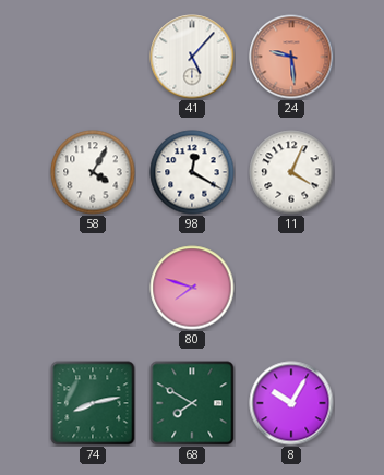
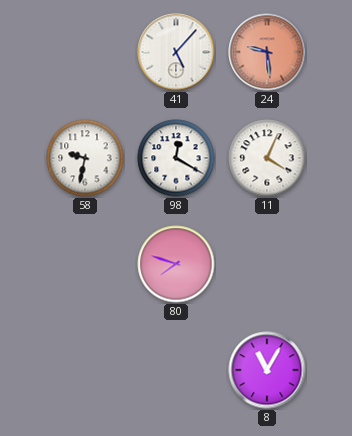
58: 4:05 -> 9:32
74: 8:13 -> none
68: 7:50 -> none
8: 10:05 -> 11:05
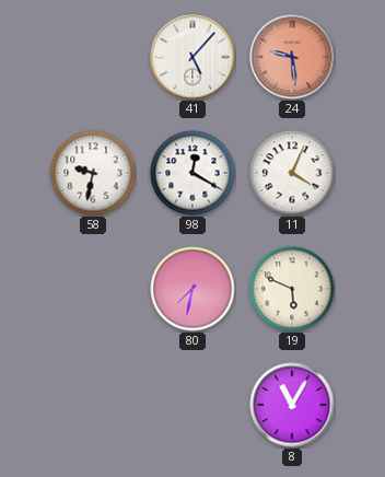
80: 7:48 -> 7:32
19: none -> 5:49
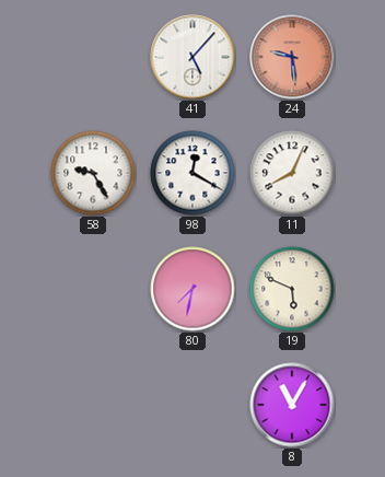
58: 9:32 -> 9:25
11: 4:04 -> 8:04
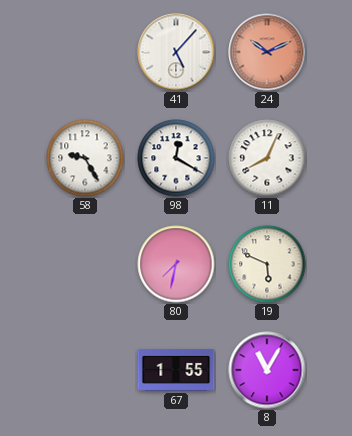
24: 9:29 -> 10:11
67: none -> 1:55
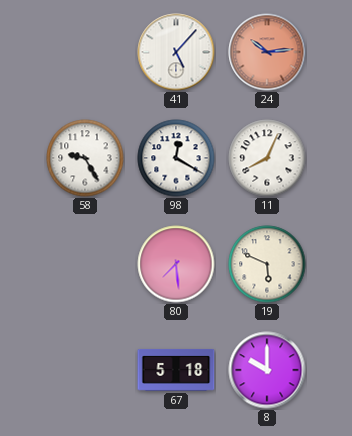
24: 10:11 -> 10:14
80: 7:32 -> 7:29
67: 1:55 -> 5:18
8: 11:05 -> 10:00
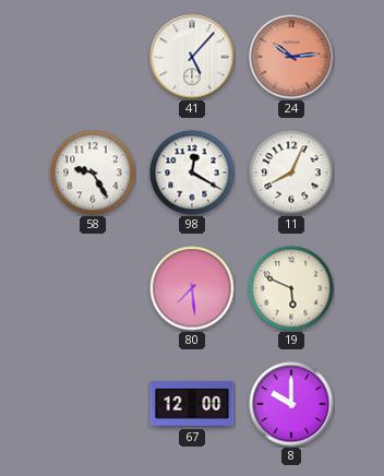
67: 5:18 -> 12:00
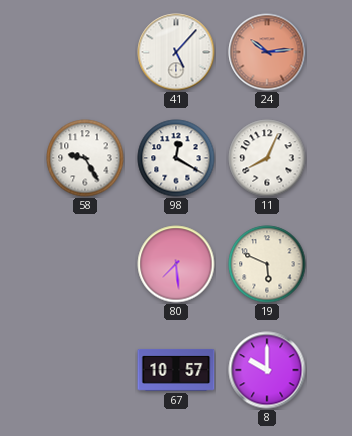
67: 12:00 -> 10:57
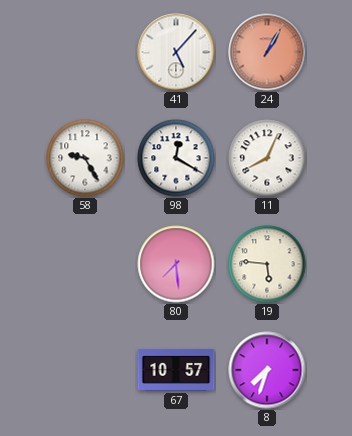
24: 10:14 -> 1:05
19: 5:49 -> 5:46
8: 10:00 -> 7:33
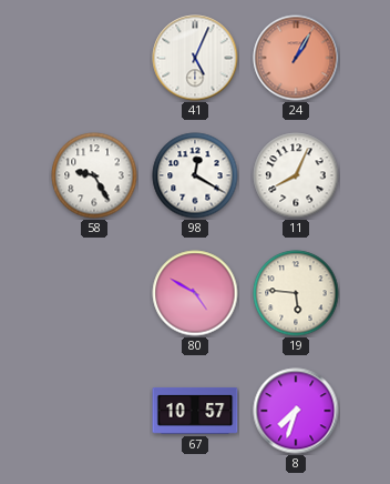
41: 5:07 -> 5:04
80: 7:29 -> 4:50
